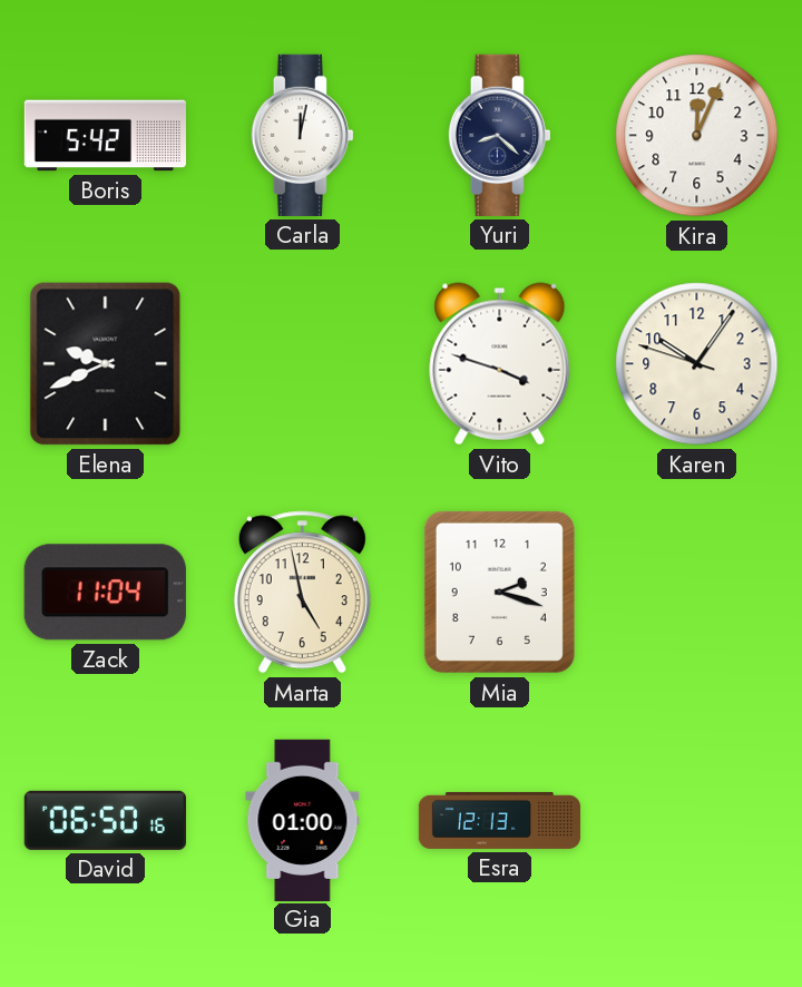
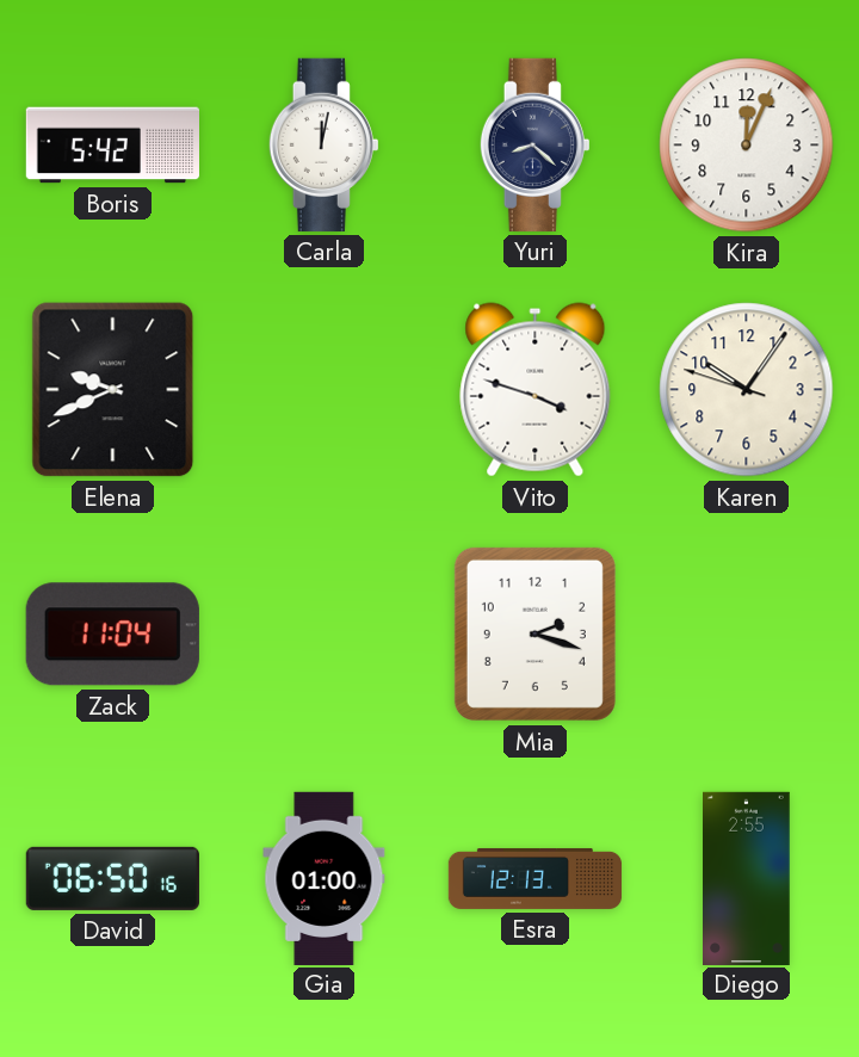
Marta: 4:58 -> none
Diego: none -> 2:55
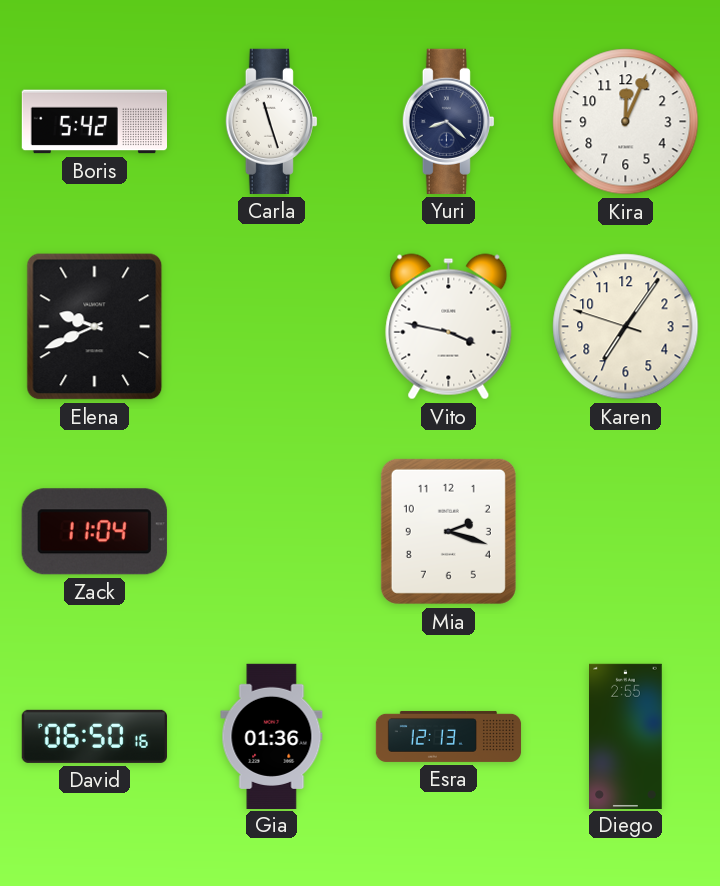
Carla: 12:02 -> 11:27
Vito: 3:48 -> 3:47
Karen: 10:05 -> 7:05
Gia: 01:00 -> 01:36
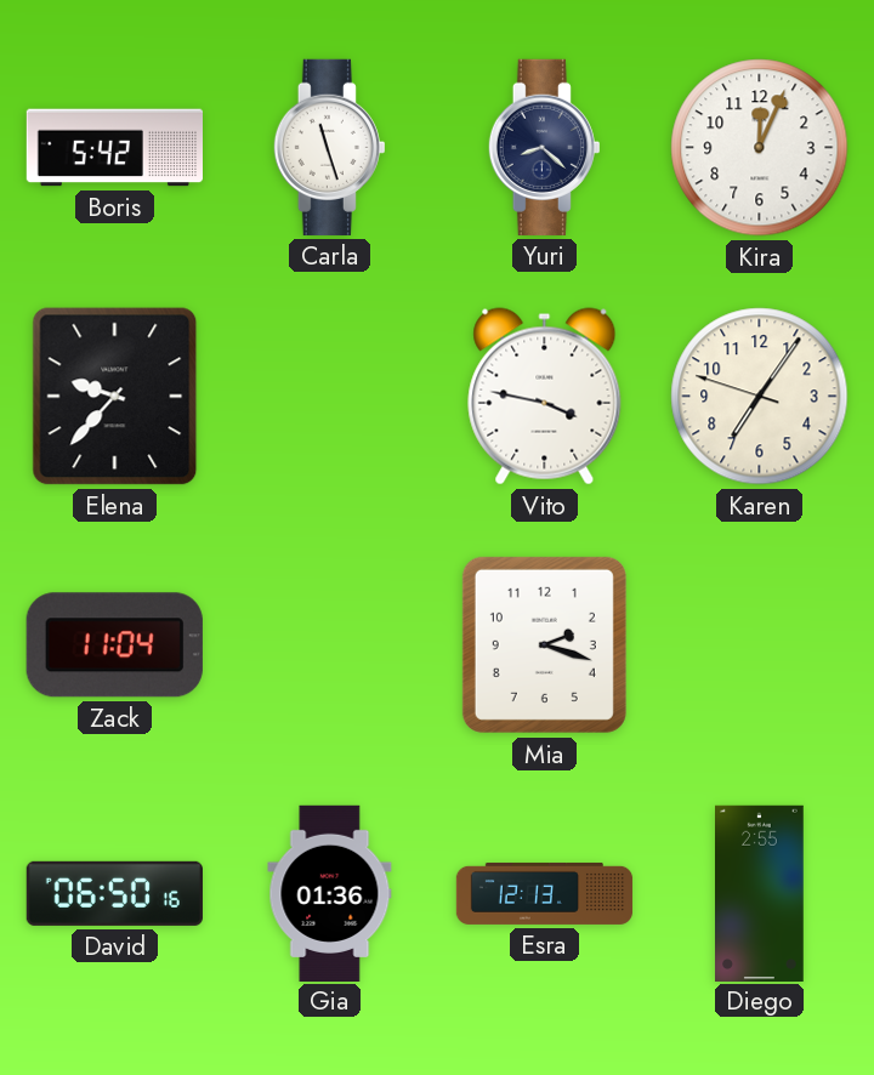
Elena: 9:41 -> 9:37
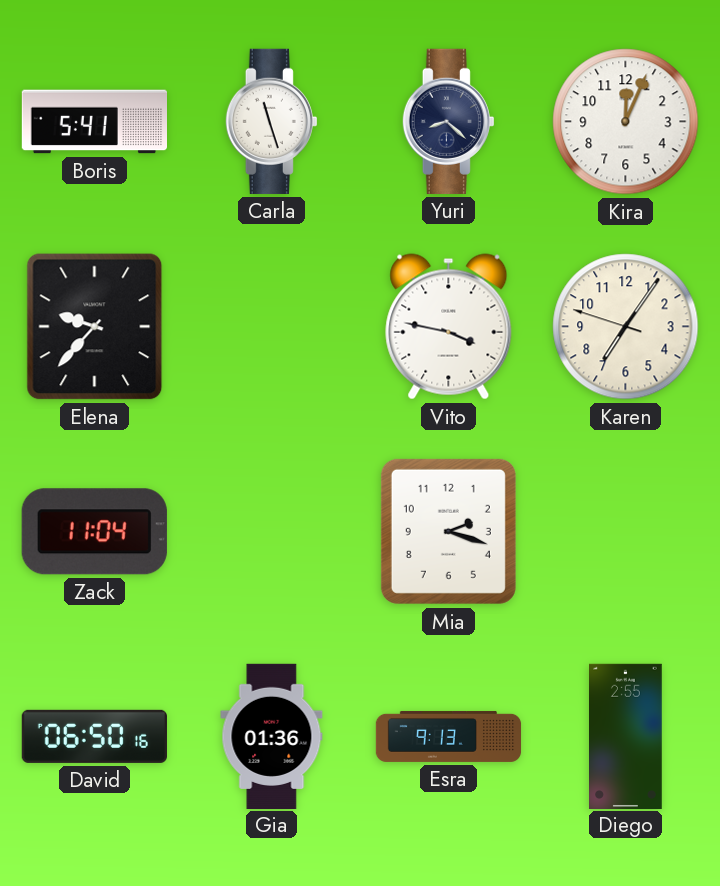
Boris: 5:42 -> 5:41
Esra: 12:13 -> 9:13
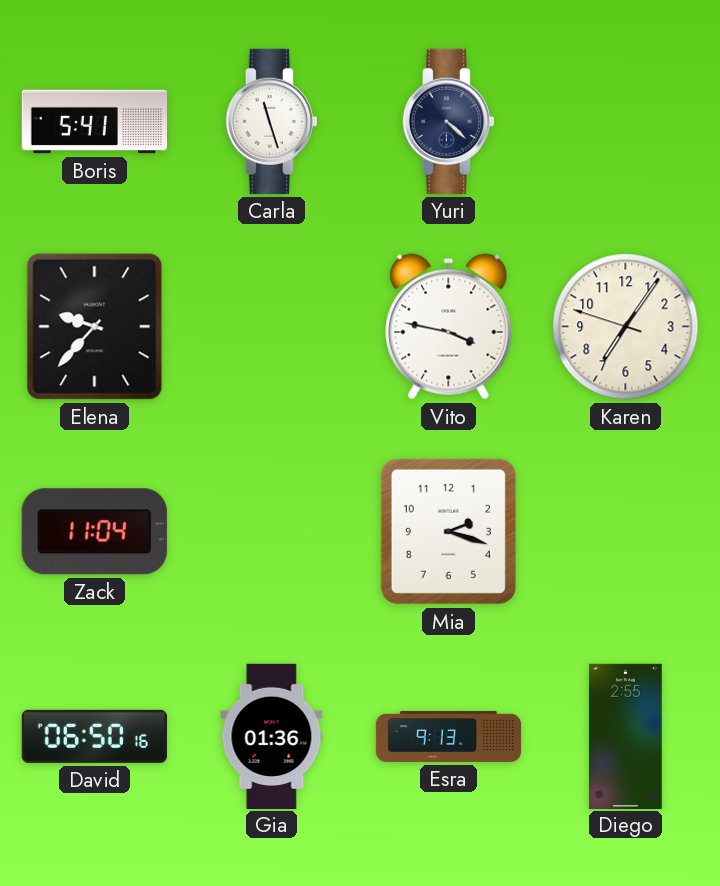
Yuri: 8:22 -> 4:22
Kira: 12:04 -> none
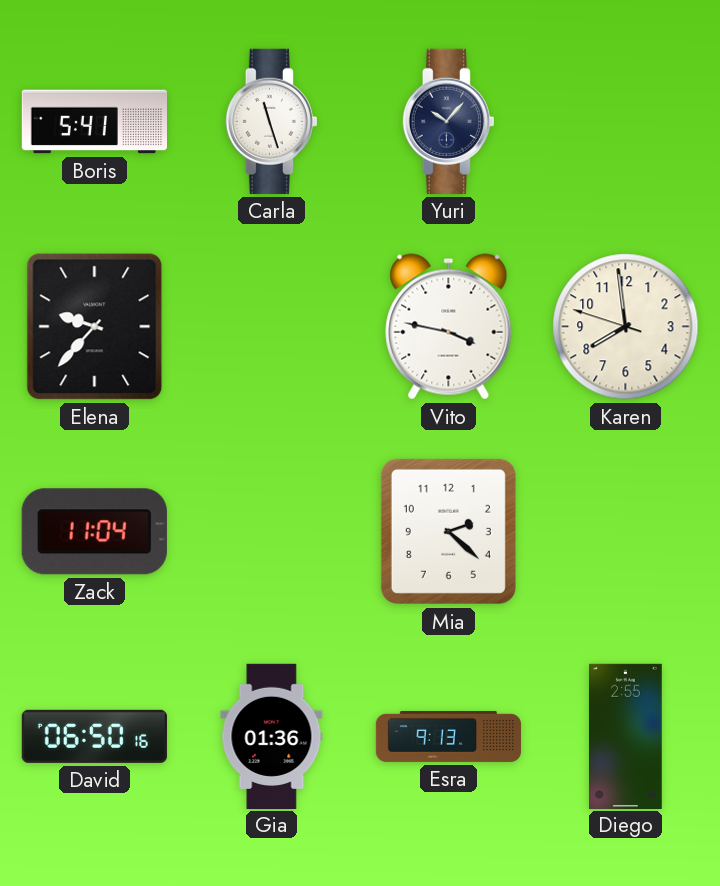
Yuri: 4:22 -> 10:07
Karen: 7:05 -> 7:58
Mia: 2:18 -> 2:22
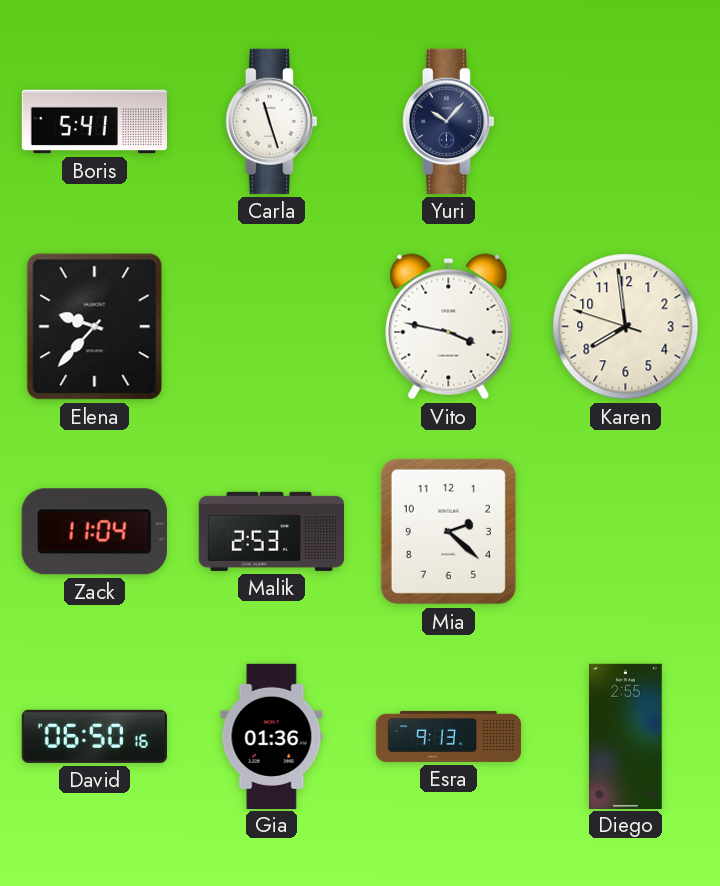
Malik: none -> 2:53
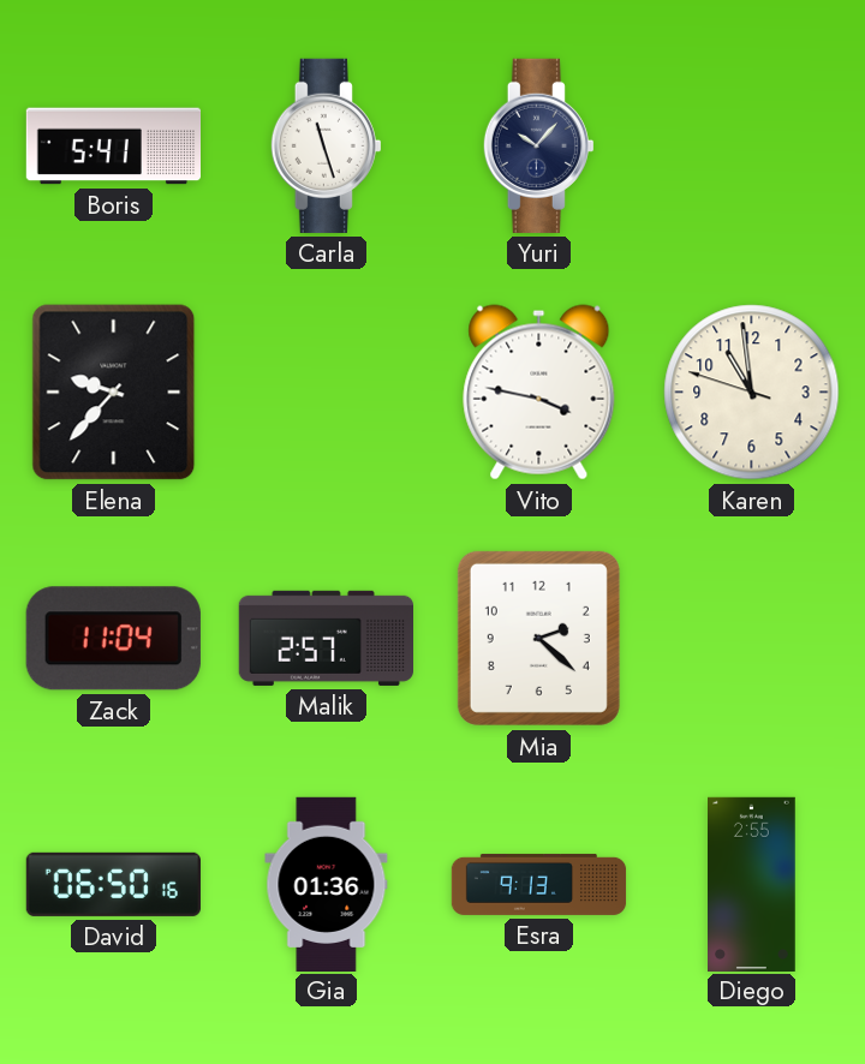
Karen: 7:58 -> 10:58
Malik: 2:53 -> 2:57
